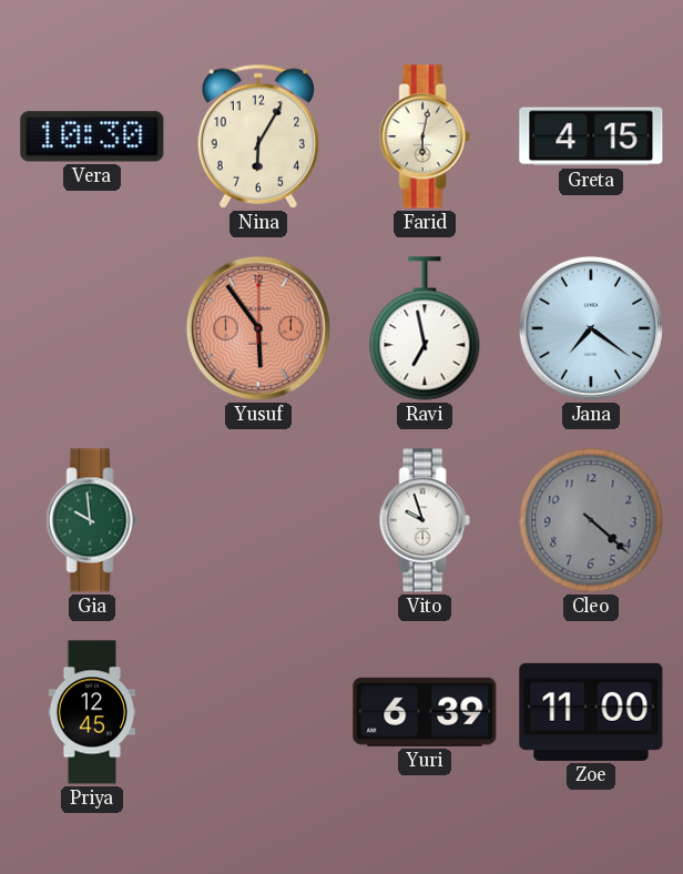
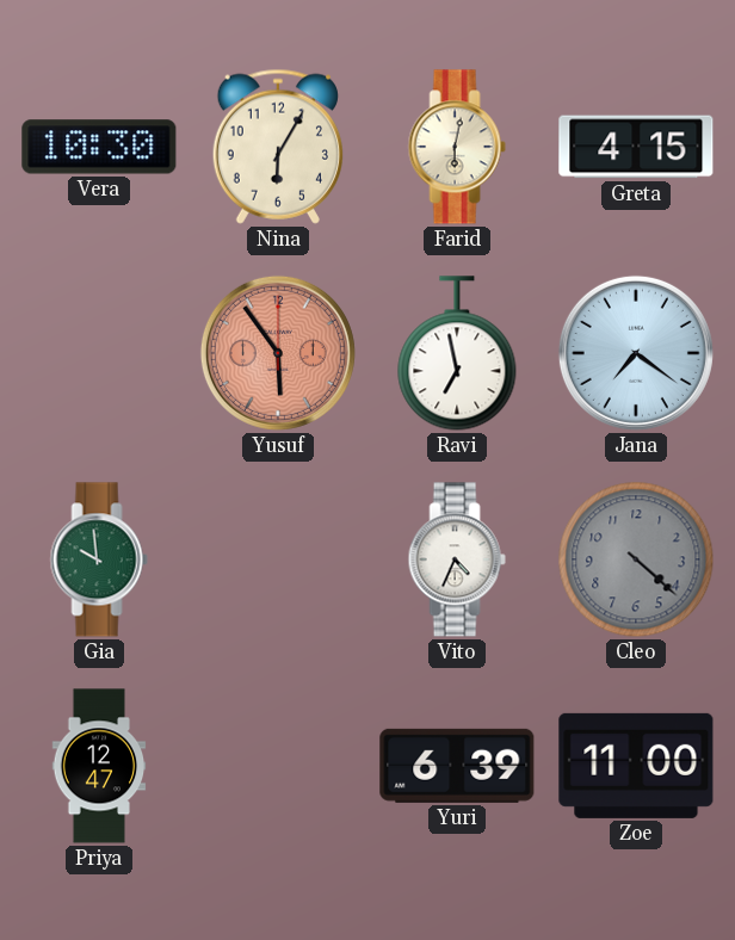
Vito: 9:57 -> 4:34
Priya: 12:45 -> 12:47
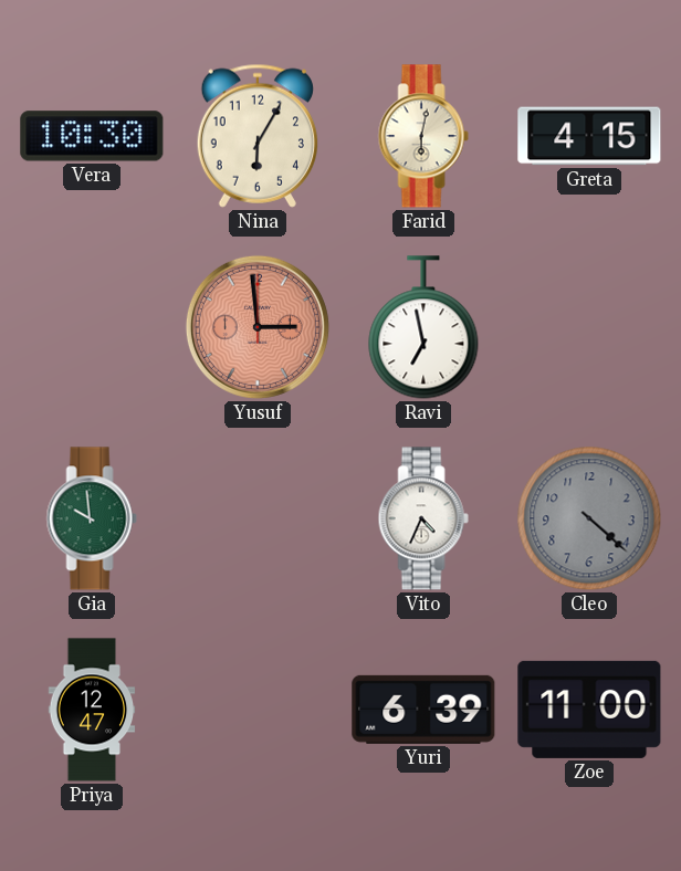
Yusuf: 5:54 -> 2:59
Jana: 7:21 -> none
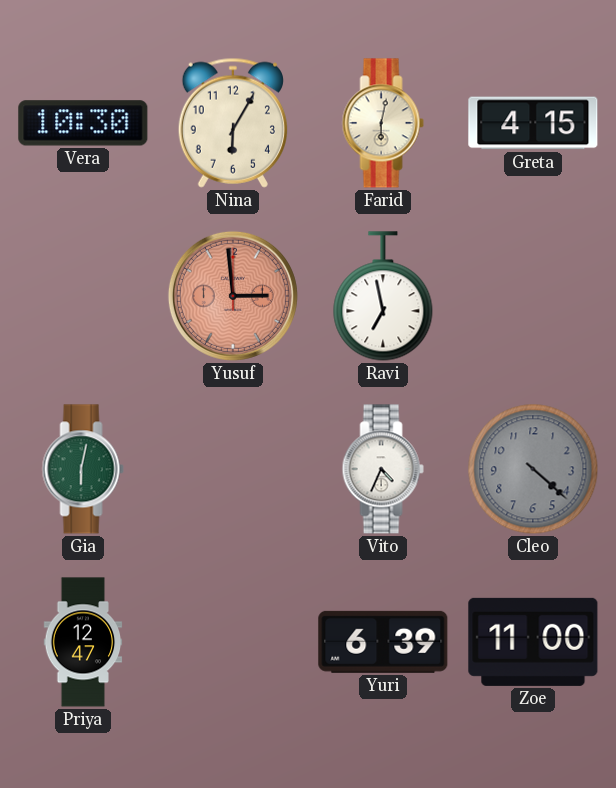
Gia: 9:59 -> 6:02
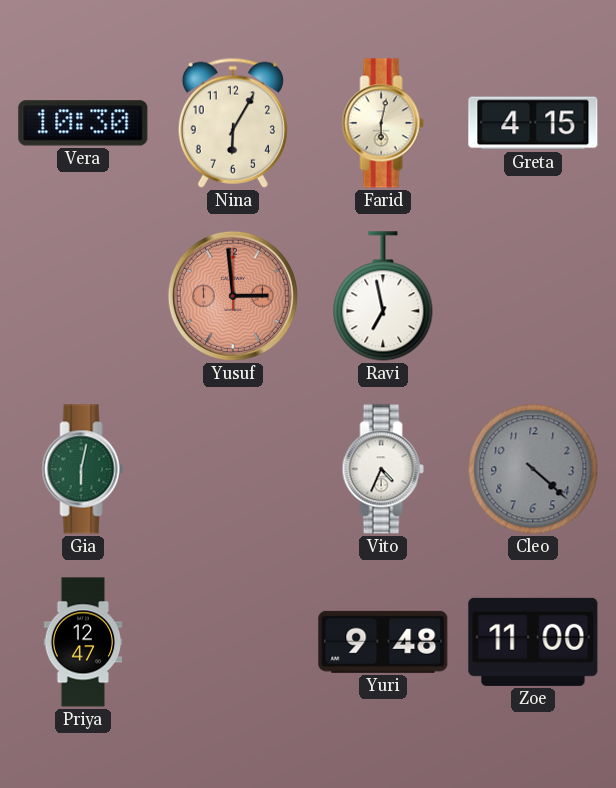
Yuri: 6:39 -> 9:48
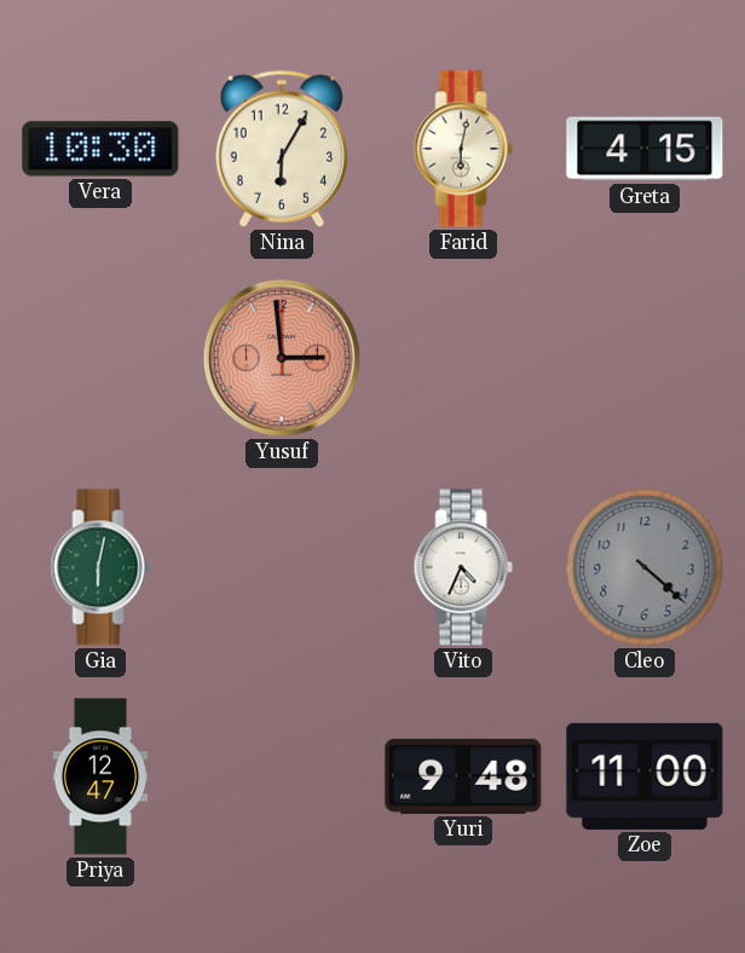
Ravi: 6:58 -> none
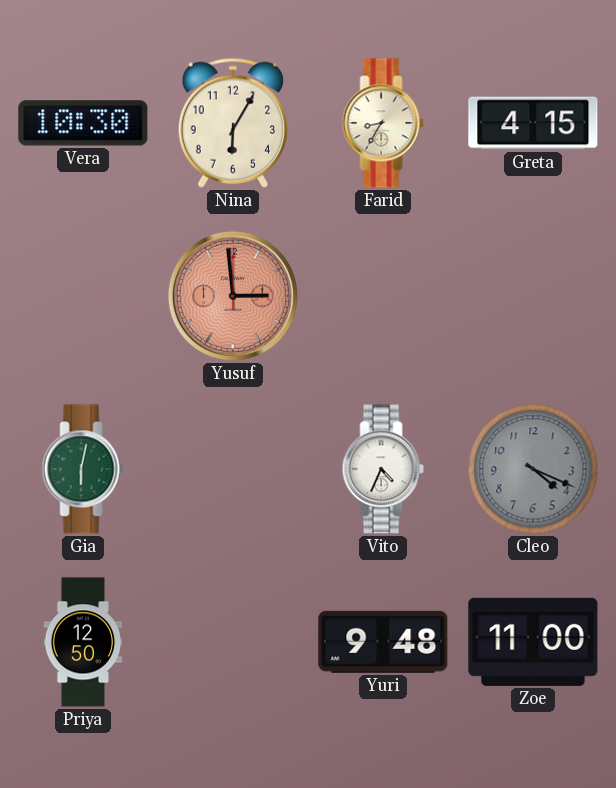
Farid: 6:02 -> 8:35
Cleo: 4:22 -> 4:19
Priya: 12:47 -> 12:50
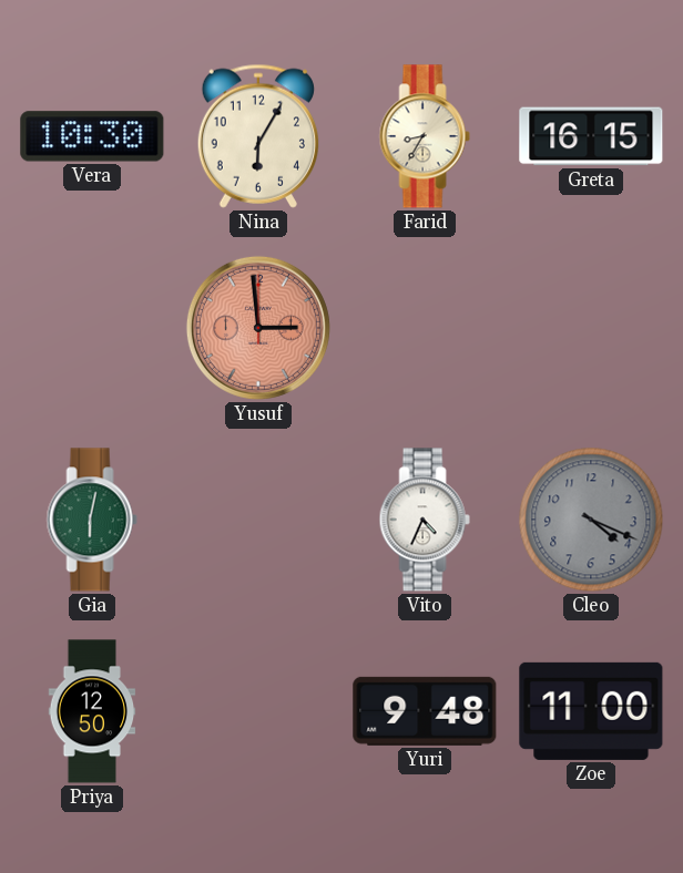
Greta: 4:15 -> 16:15
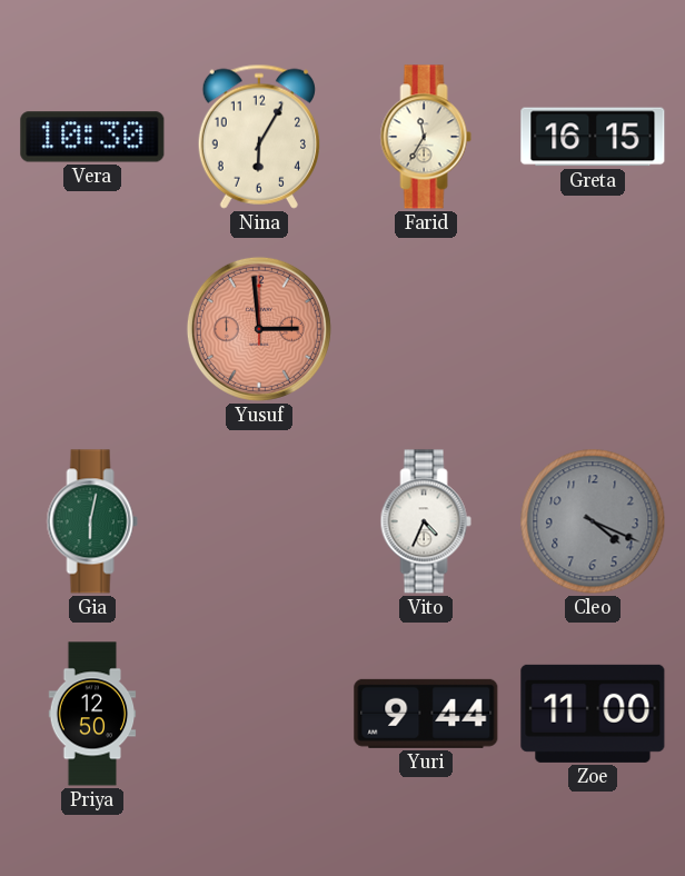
Farid: 8:35 -> 11:35
Yuri: 9:48 -> 9:44
